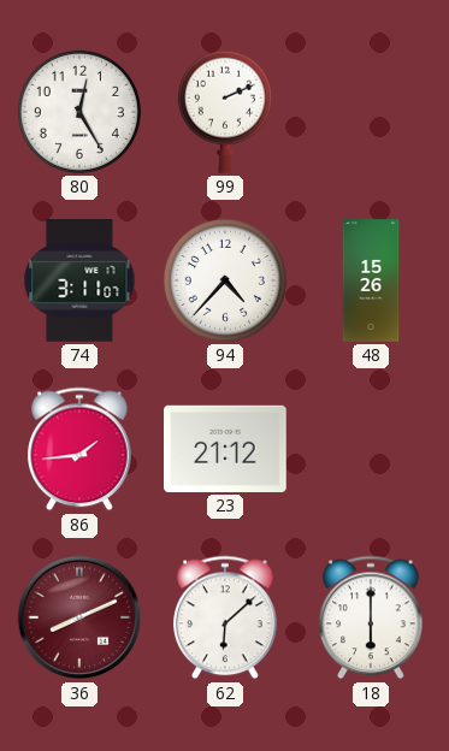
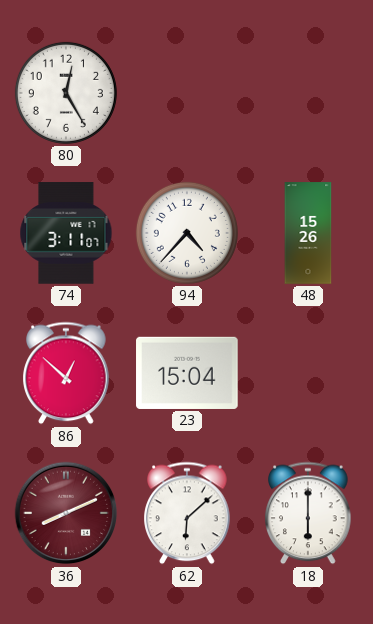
99: 2:11 -> none
86: 1:44 -> 12:52
23: 21:12 -> 15:04
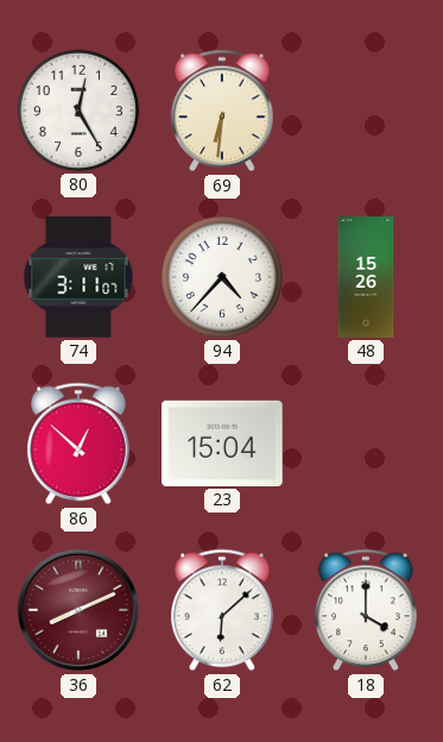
69: none -> 6:31
18: 6:00 -> 4:00
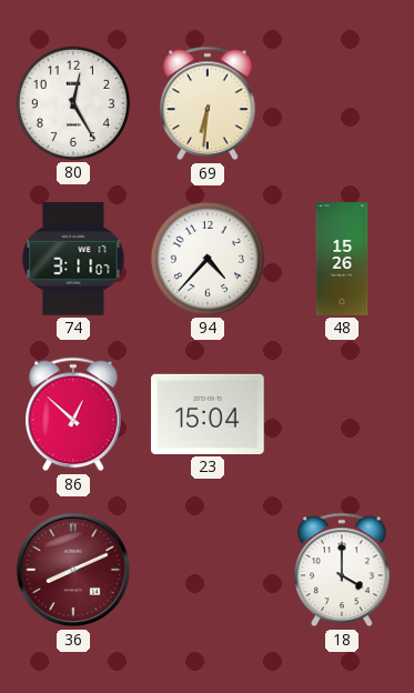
62: 6:08 -> none
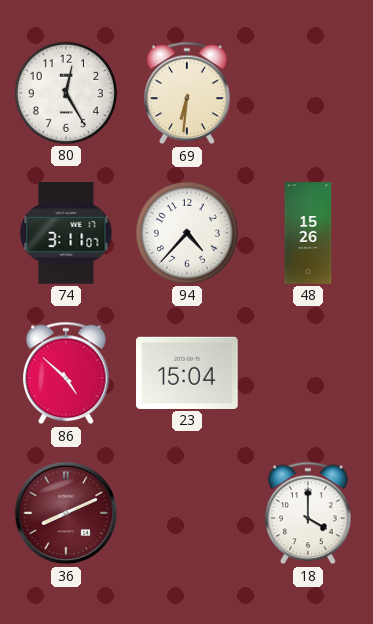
86: 12:52 -> 4:52
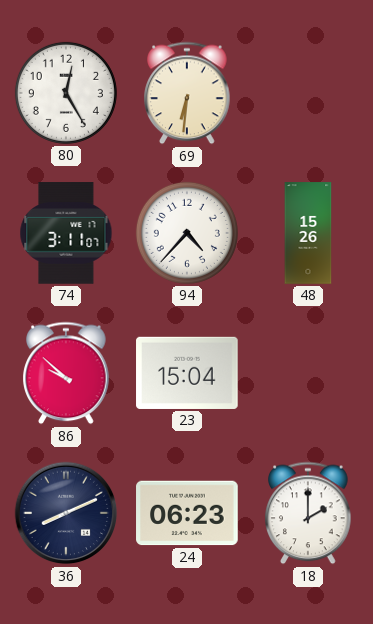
86: 4:52 -> 9:52
36 dial: burgundy -> navy
24: none -> 06:23
18: 4:00 -> 2:00
